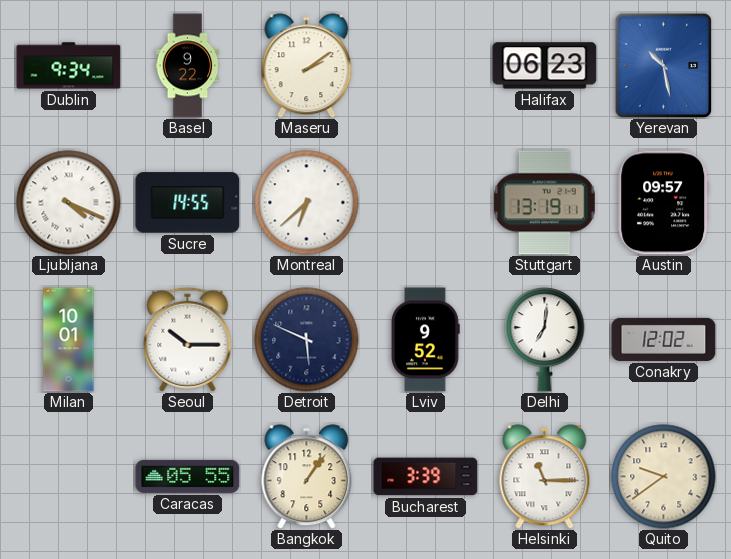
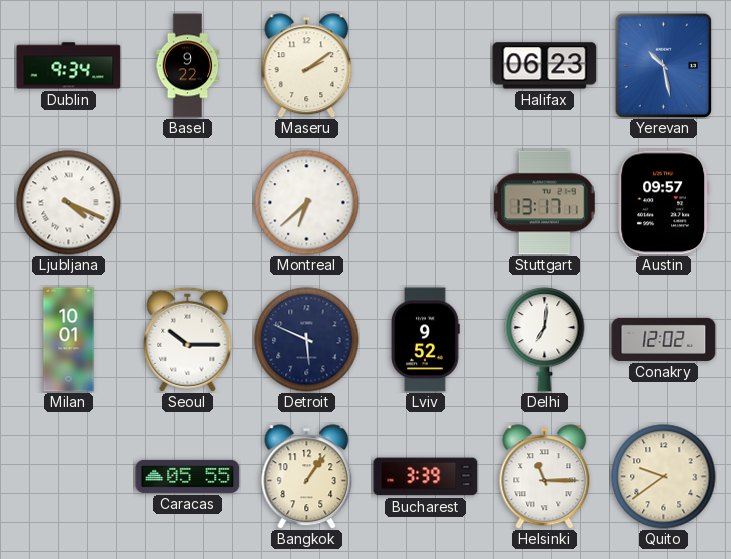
Sucre: 14:55 -> none
Stuttgart: 13:19 -> 13:17
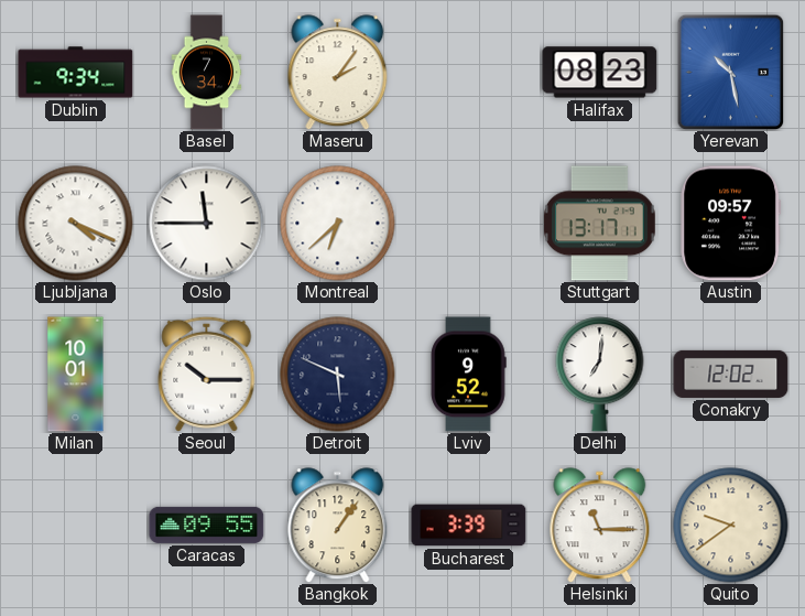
Basel: 9:22 -> 7:34
Maseru: 2:09 -> 2:06
Halifax: 06:23 -> 08:23
Oslo: none -> 11:45
Caracas: 05:55 -> 09:55
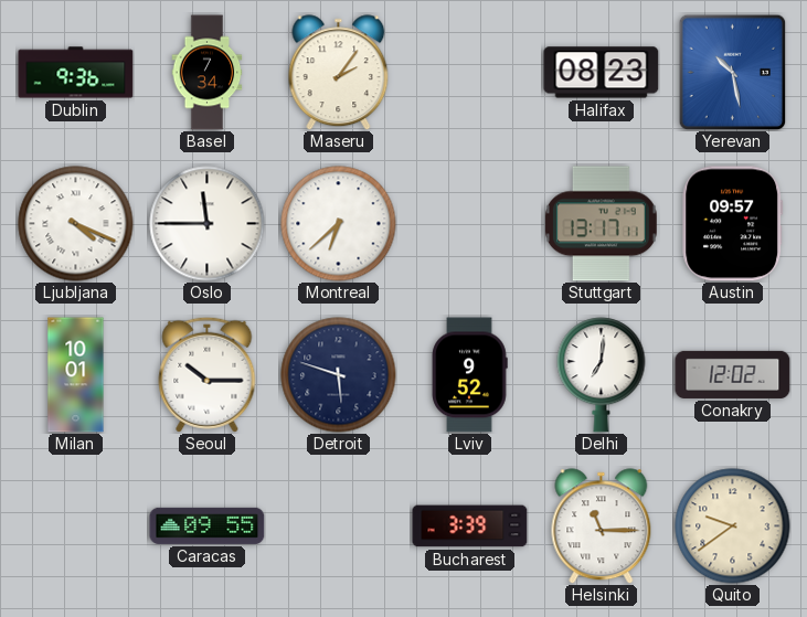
Dublin: 9:34 -> 9:36
Detroit: 5:49 -> 5:48
Bangkok: 1:06 -> none
